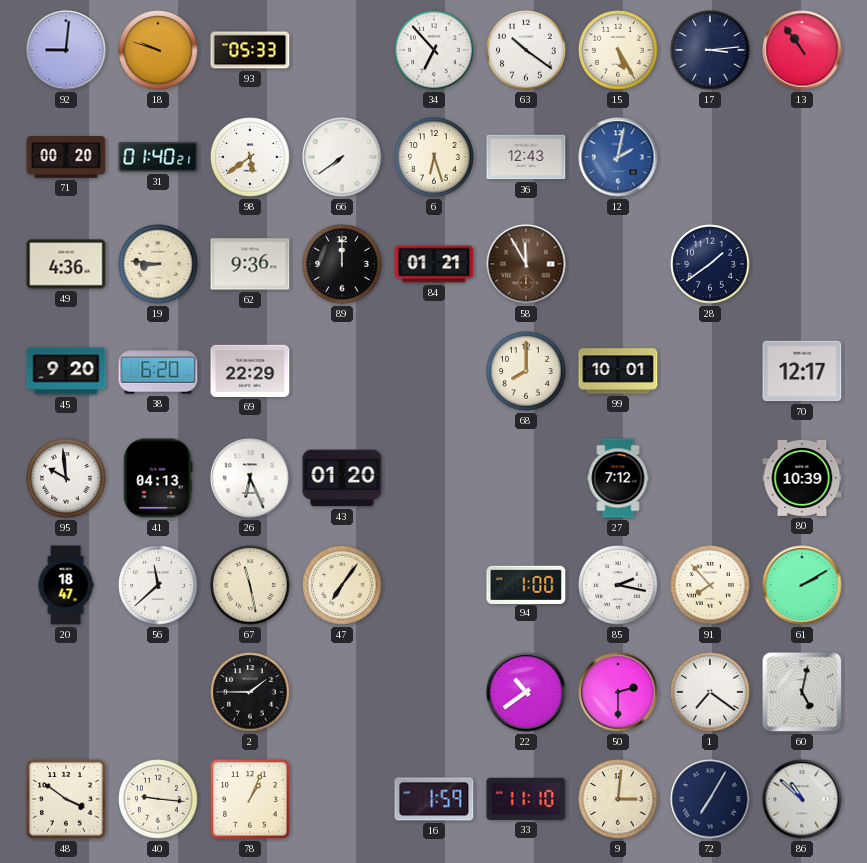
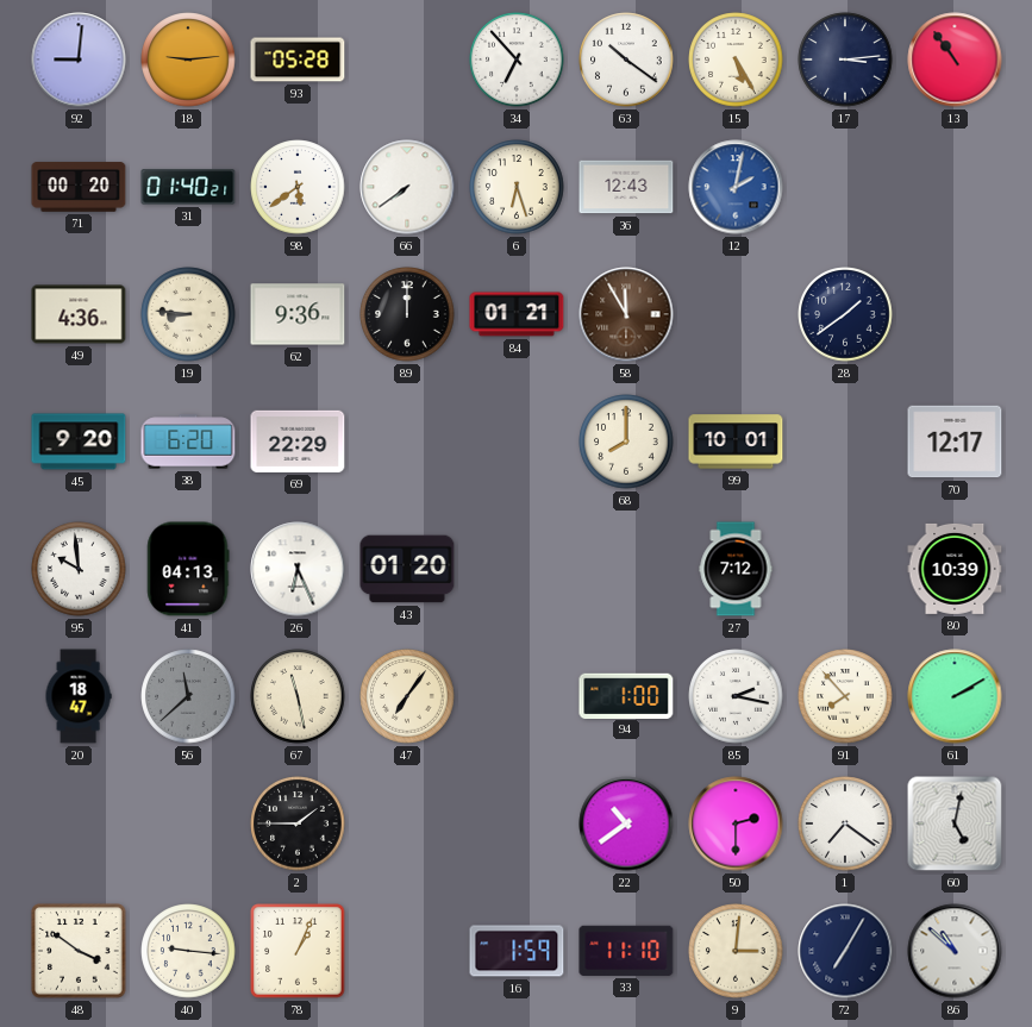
18: 9:48 -> 9:14
93: 05:33 -> 05:28
56 dial: white -> grey
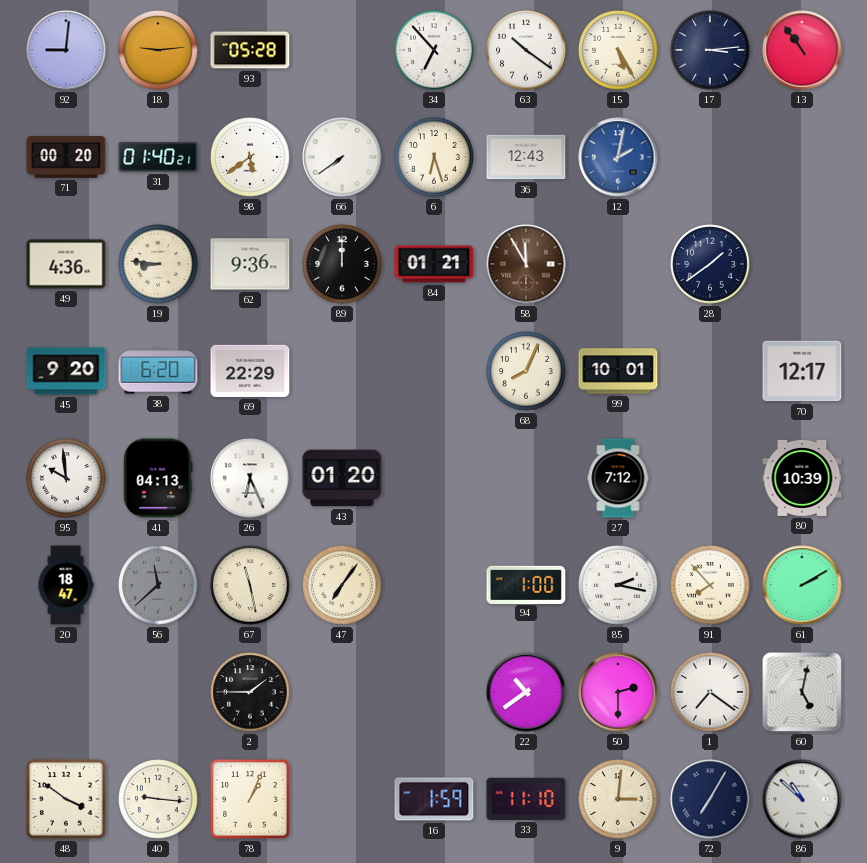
68: 8:00 -> 8:04
